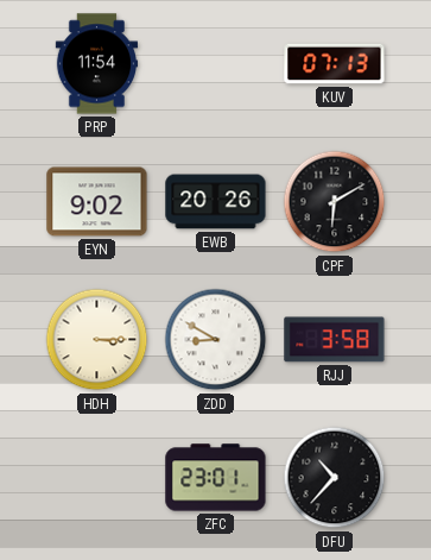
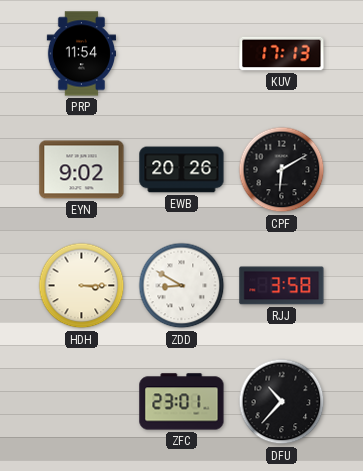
KUV: 07:13 -> 17:13
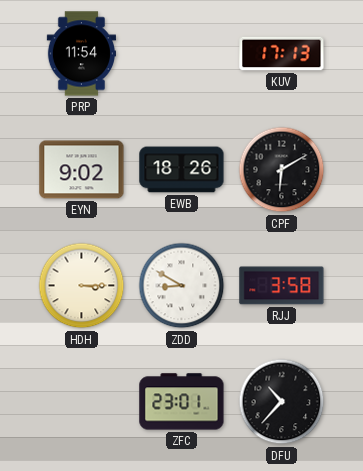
EWB: 20:26 -> 18:26
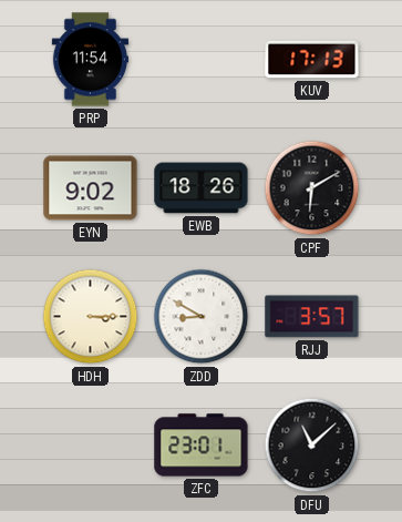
RJJ: 3:58 -> 3:57
DFU: 10:37 -> 11:08
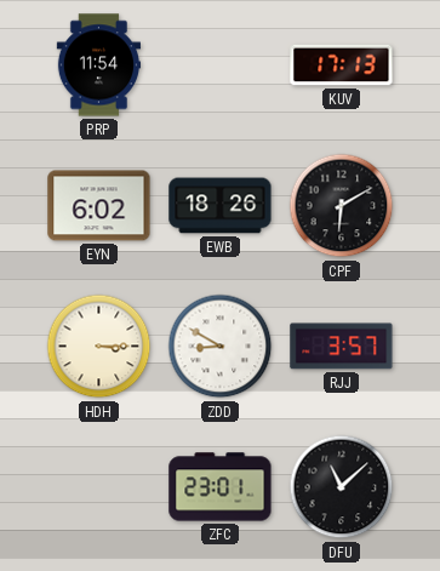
EYN: 9:02 -> 6:02
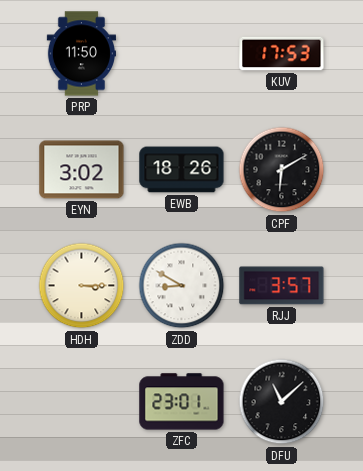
PRP: 11:54 -> 11:50
KUV: 17:13 -> 17:53
EYN: 6:02 -> 3:02
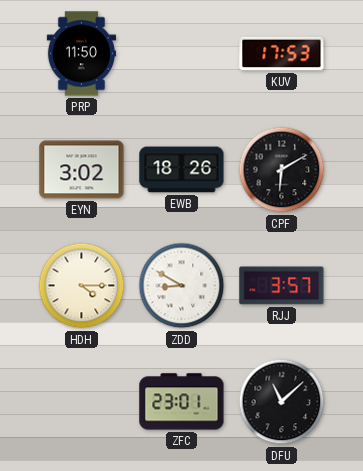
HDH: 3:15 -> 4:15
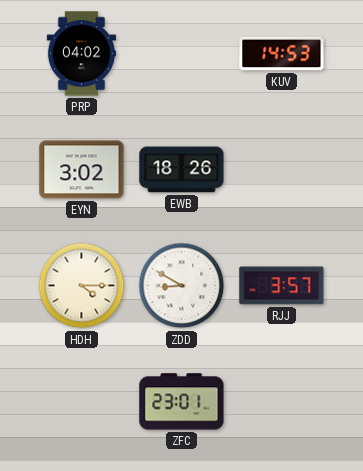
PRP: 11:50 -> 04:02
KUV: 17:53 -> 14:53
CPF: 6:10 -> none
DFU: 11:08 -> none
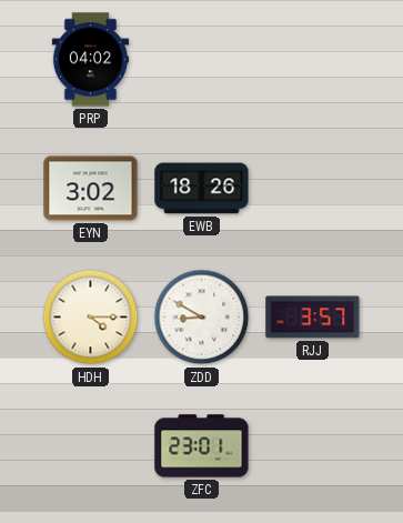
KUV: 14:53 -> none
